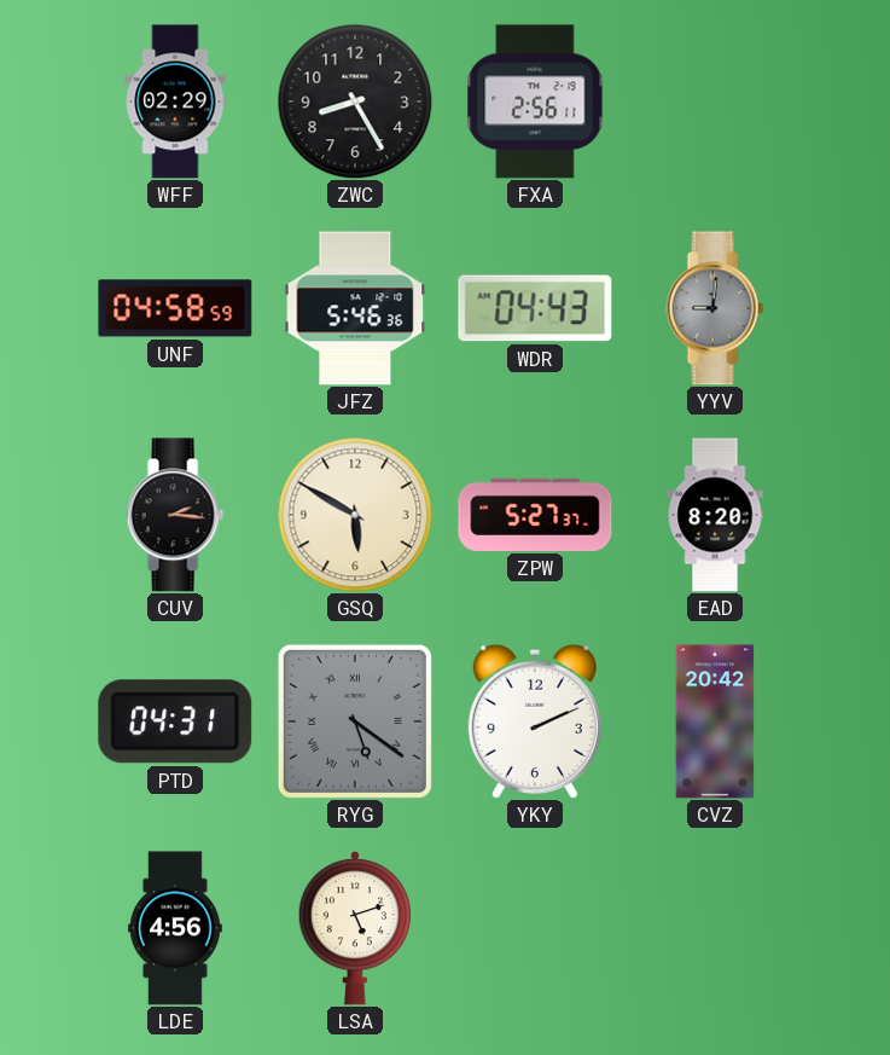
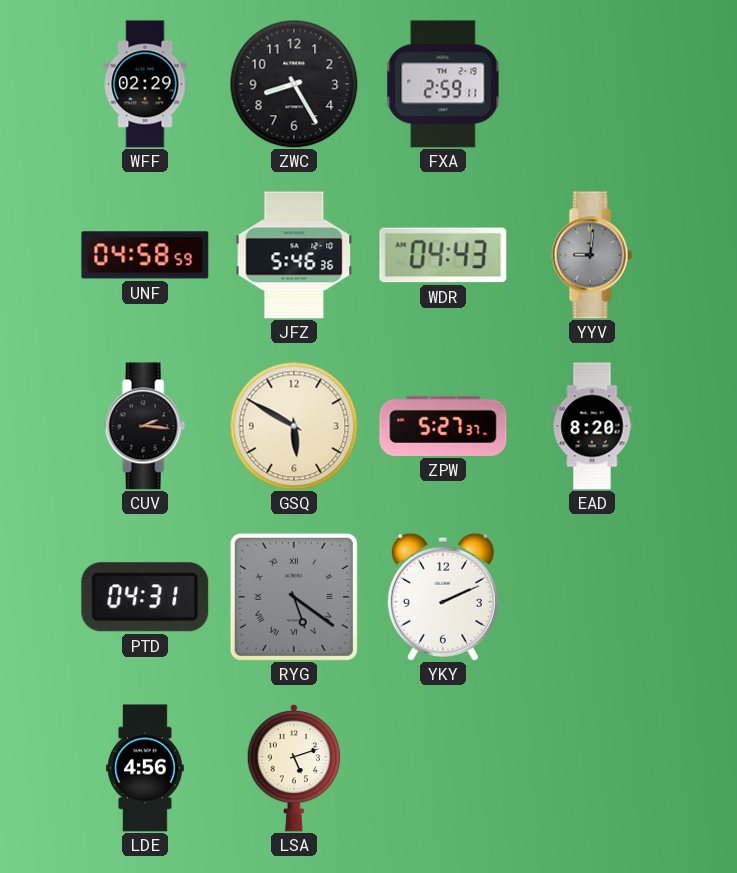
FXA: 2:56 -> 2:59
CVZ: 20:42 -> none
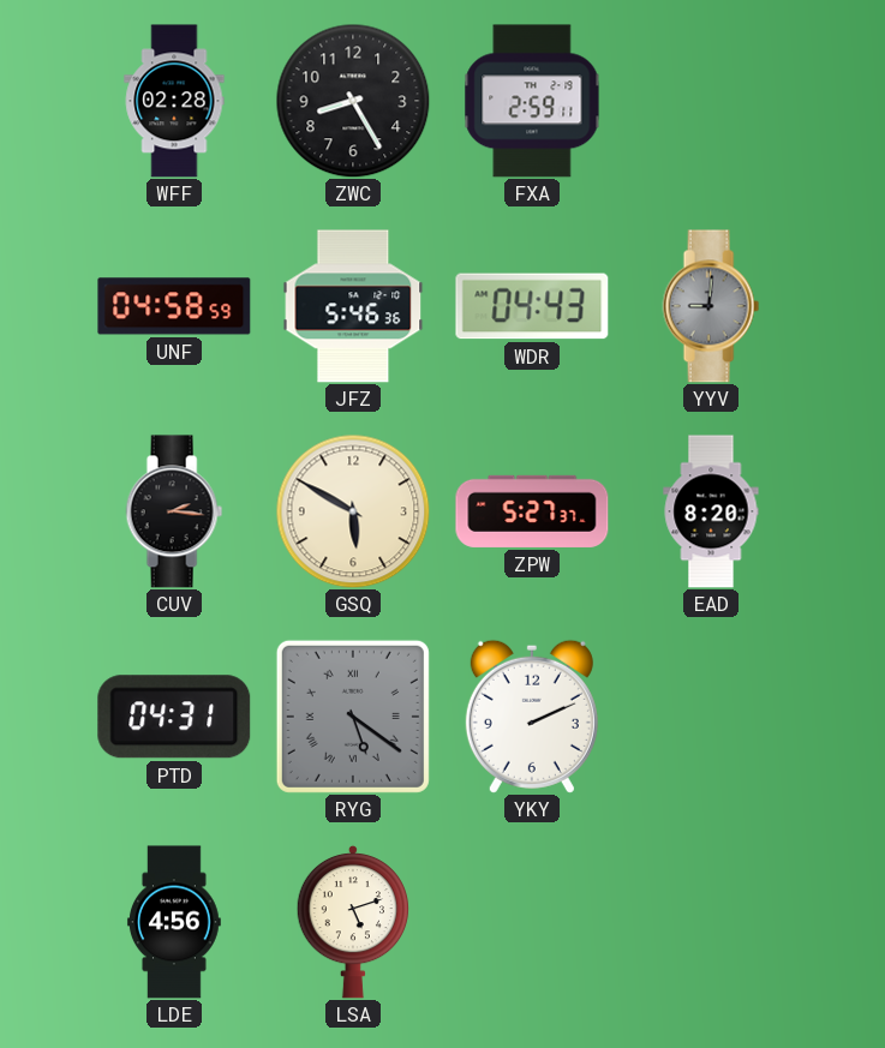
WFF: 02:29 -> 02:28
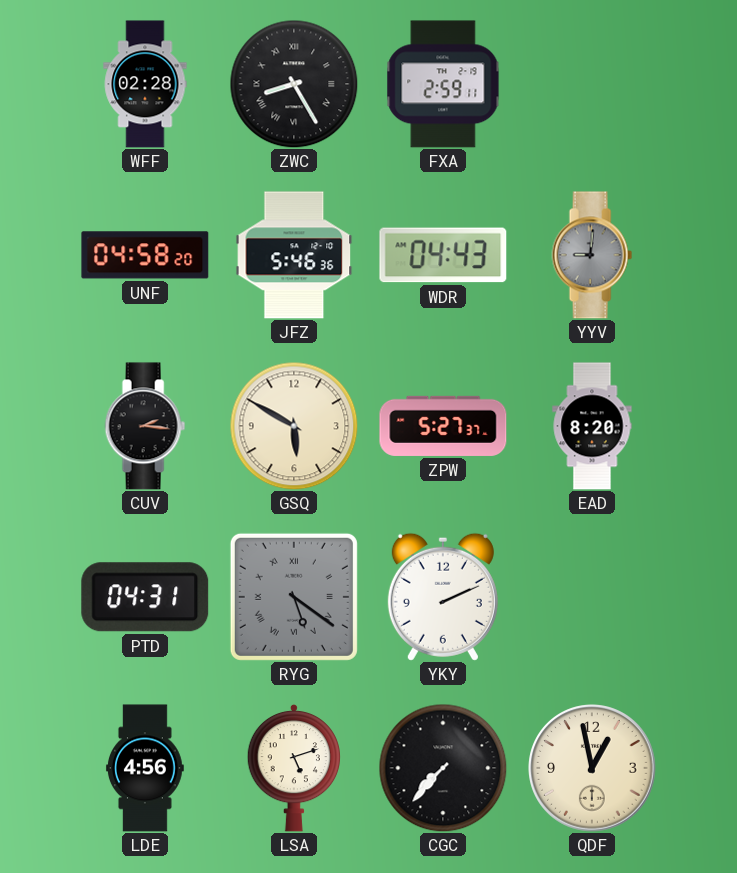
ZWC numerals: Arabic -> Roman
UNF: 04:58:59 -> 04:58:20
CGC: none -> 7:37
QDF: none -> 12:58
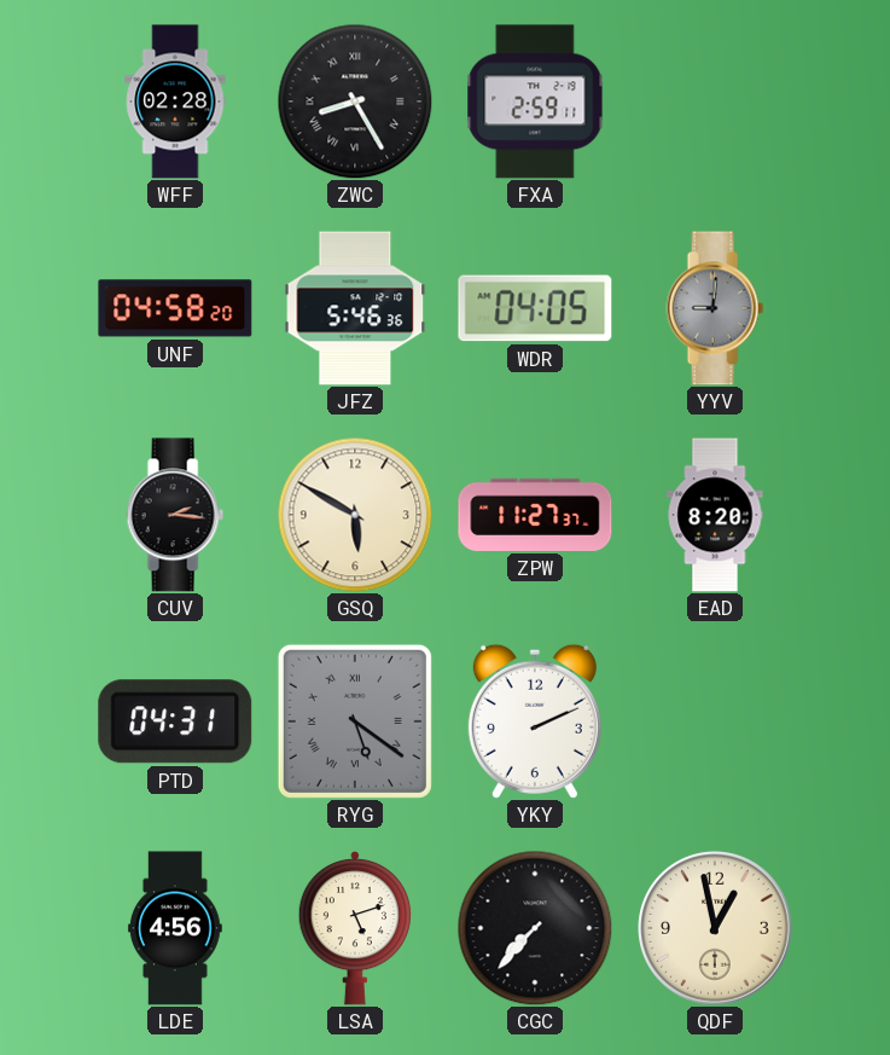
WDR: 04:43 -> 04:05
ZPW: 5:27 -> 11:27
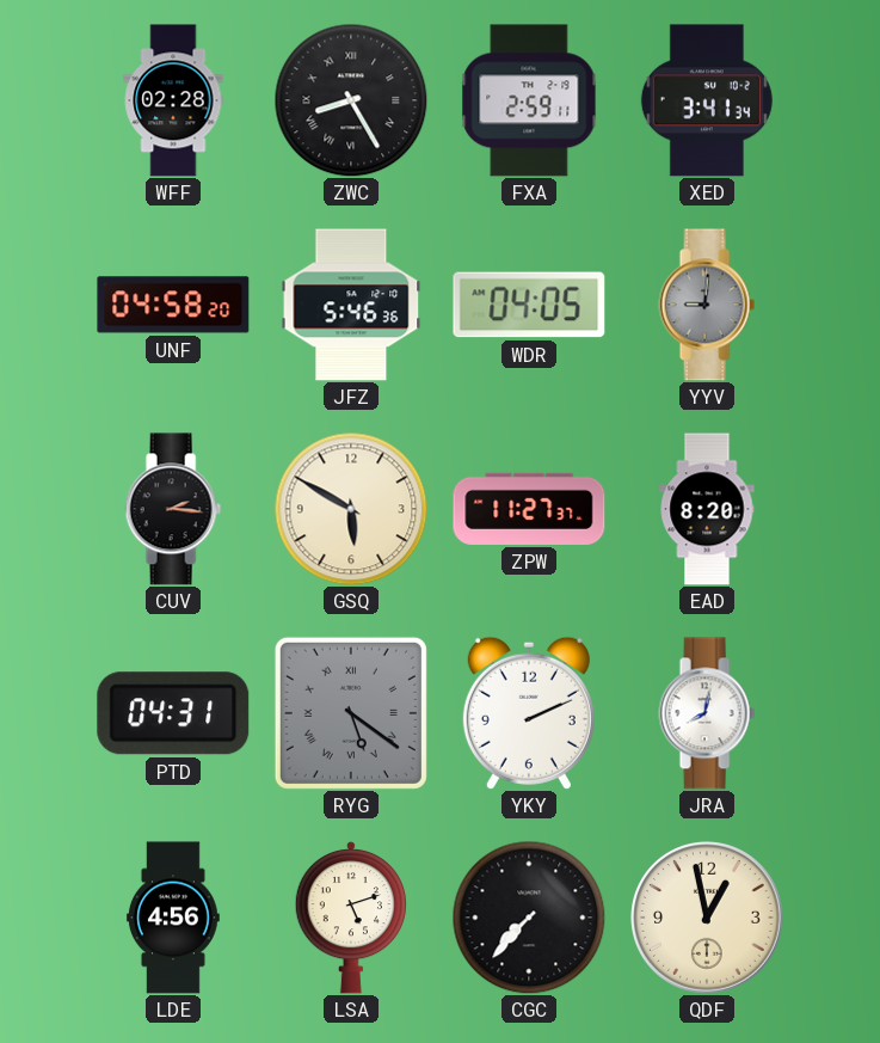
XED: none -> 3:41
JRA: none -> 8:02
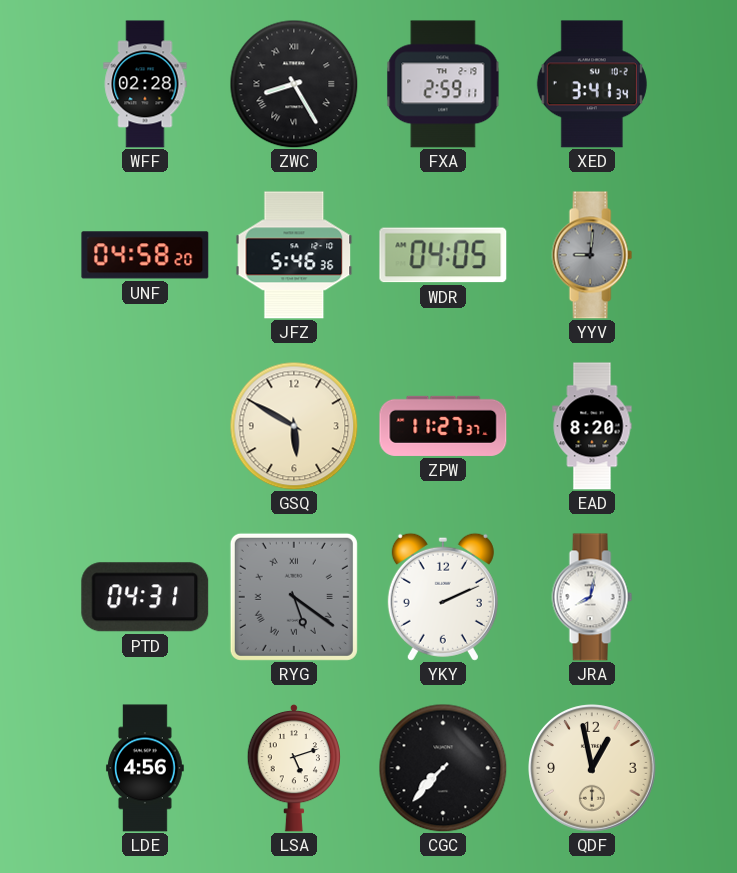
CUV: 2:16 -> none
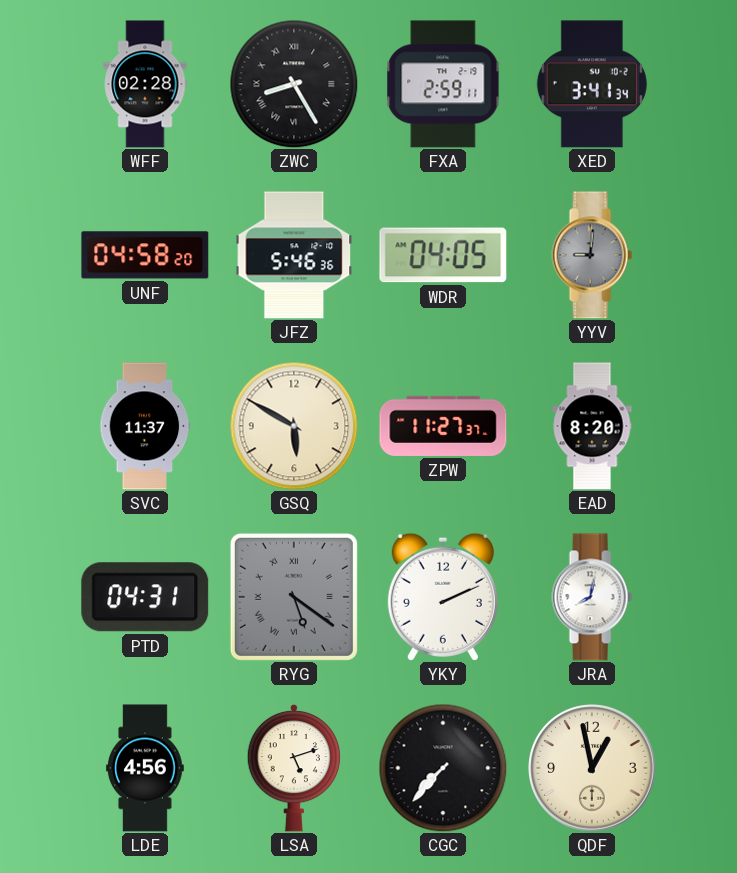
SVC: none -> 11:37
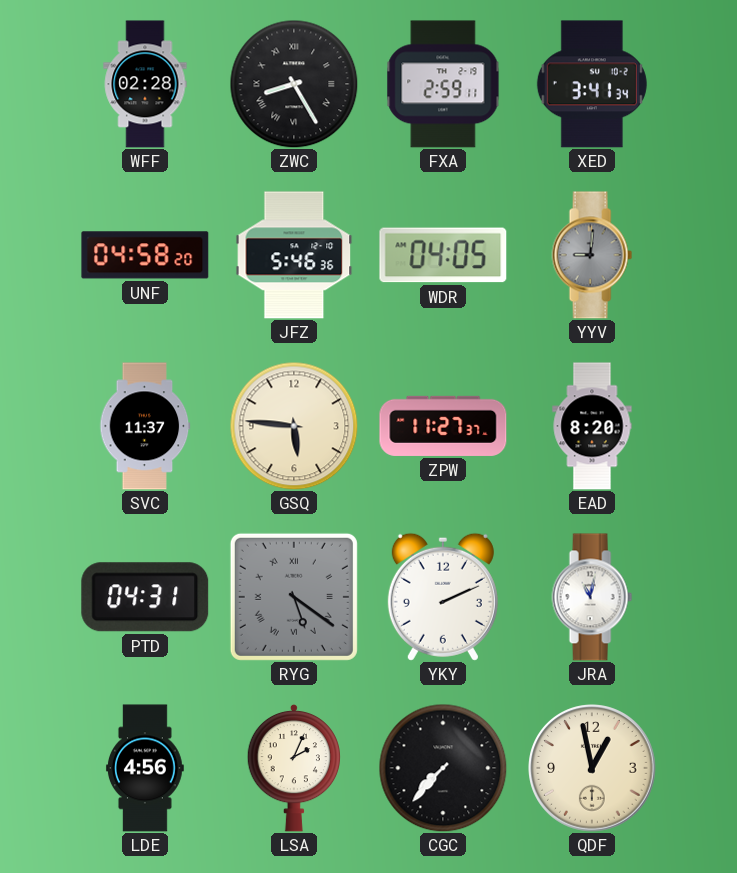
GSQ: 5:50 -> 5:46
JRA: 8:02 -> 11:02
LSA: 5:12 -> 2:04
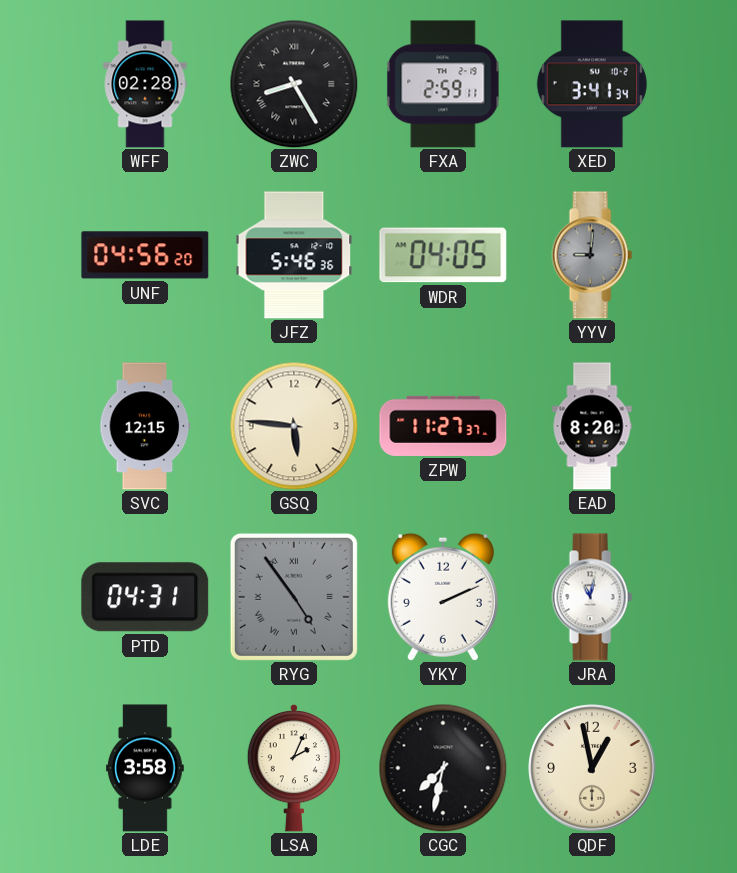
UNF: 04:58 -> 04:56
SVC: 11:37 -> 12:15
RYG: 5:21 -> 4:54
LDE: 4:56 -> 3:58
CGC: 7:37 -> 7:32
